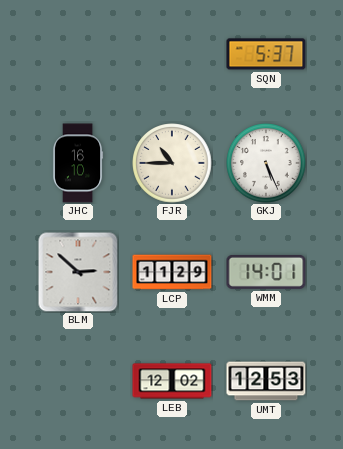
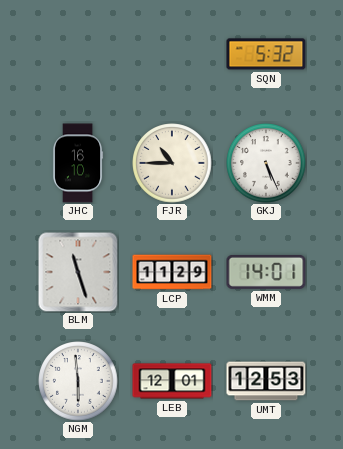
SQN: 5:37 -> 5:32
BLM: 2:52 -> 11:27
NGM: none -> 5:59
LEB: 12:02 -> 12:01
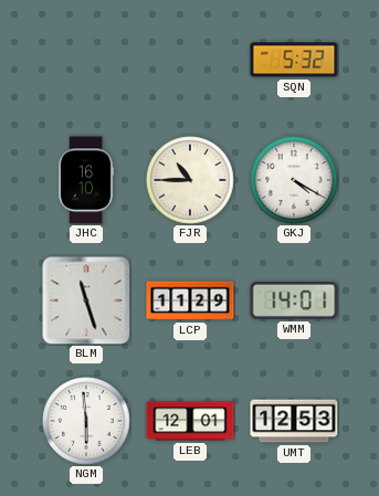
GKJ: 5:26 -> 4:20
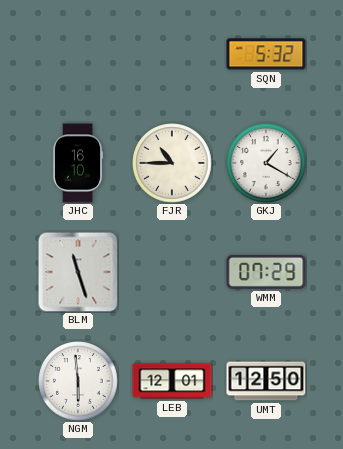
GKJ: 4:20 -> 1:20
LCP: 11:29 -> none
WMM: 14:01 -> 07:29
UMT: 12:53 -> 12:50
